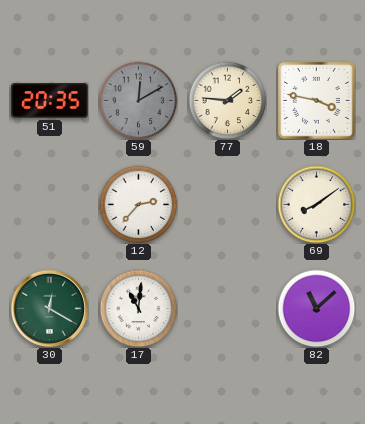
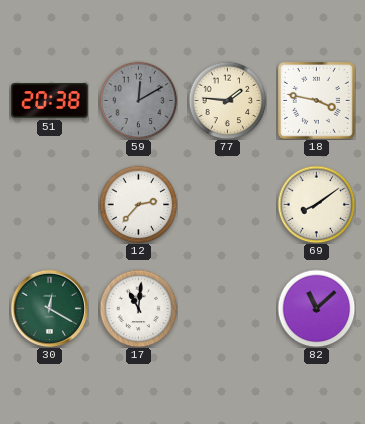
51: 20:35 -> 20:38
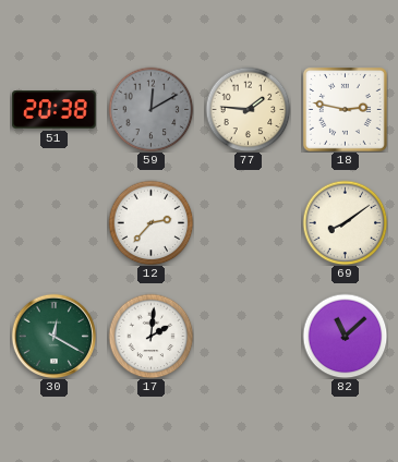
18: 3:47 -> 2:47
17: 11:01 -> 2:01
